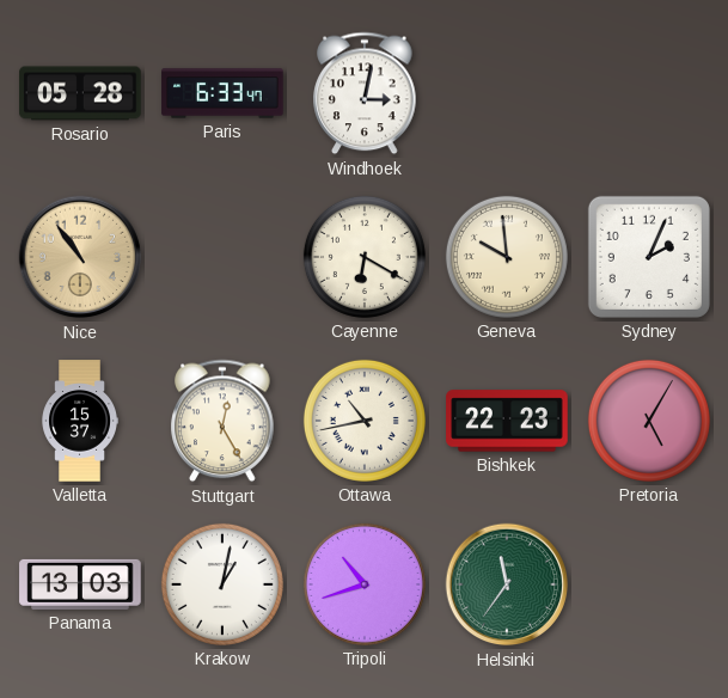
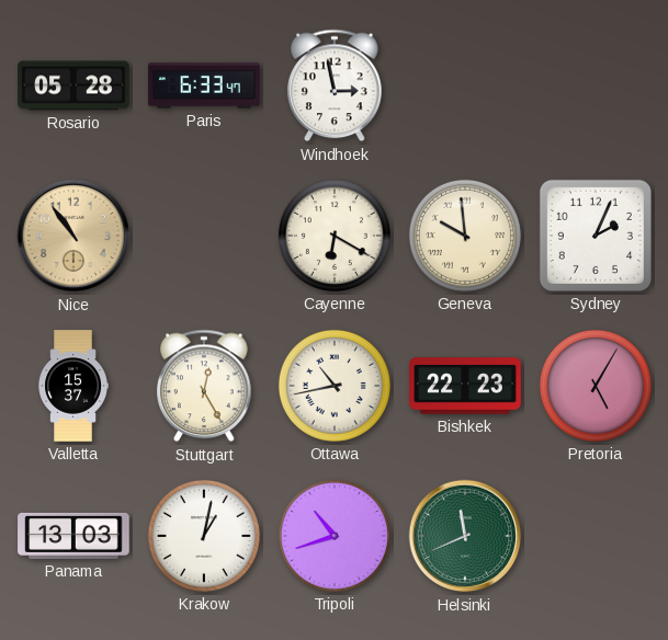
Windhoek: 3:02 -> 2:58
Helsinki: 11:36 -> 11:41
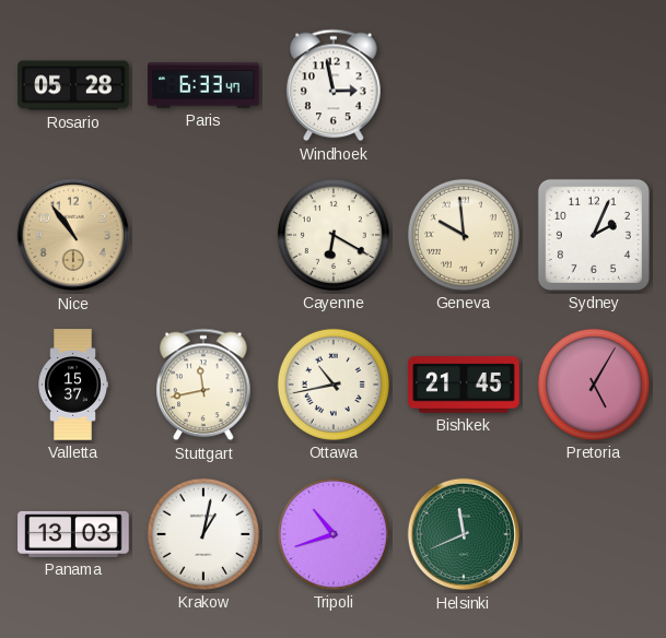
Stuttgart: 12:25 -> 11:43
Bishkek: 22:23 -> 21:45
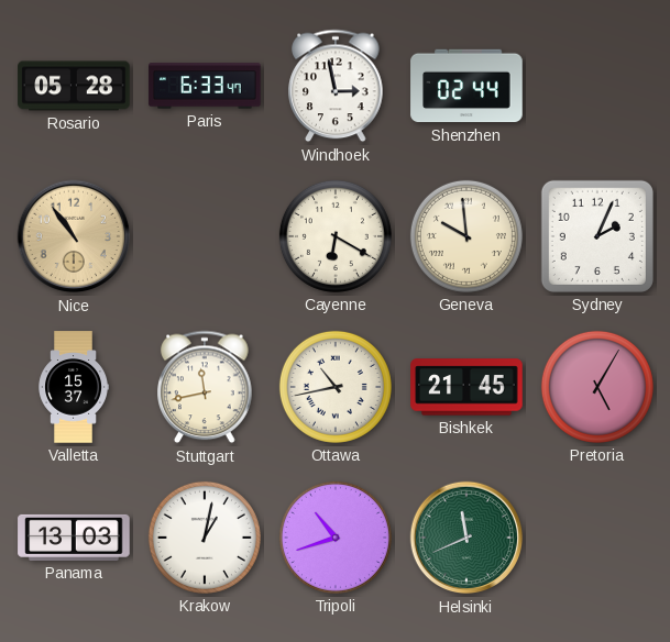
Shenzhen: none -> 02:44
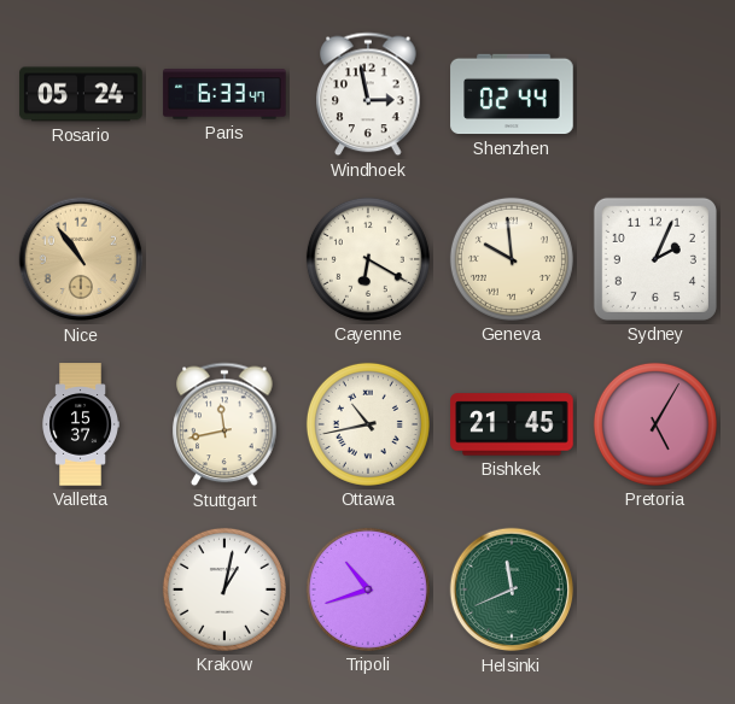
Rosario: 05:28 -> 05:24
Panama: 13:03 -> none
